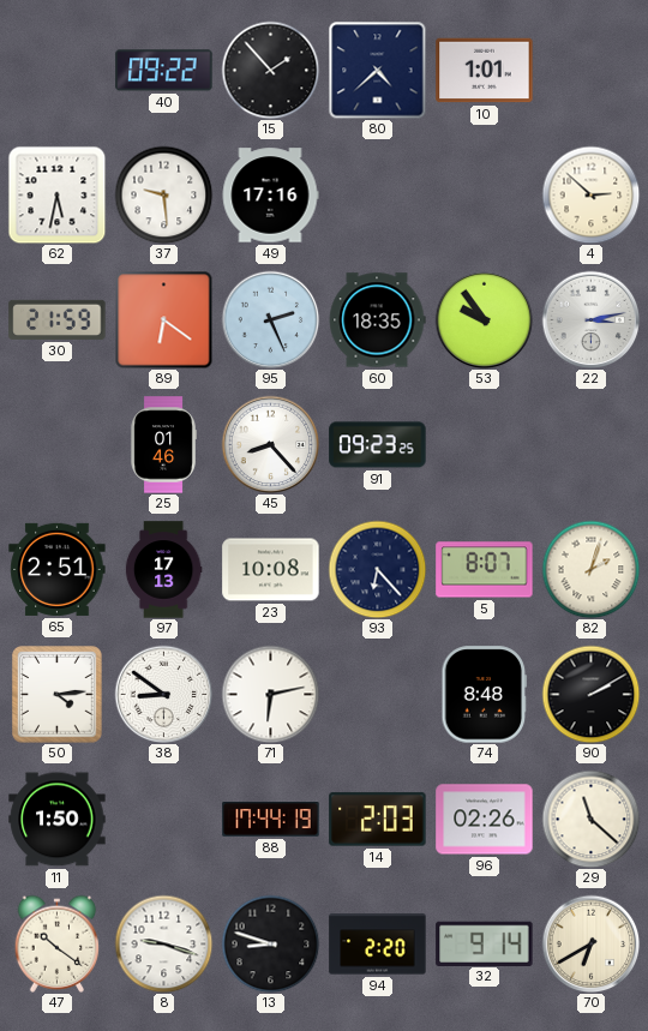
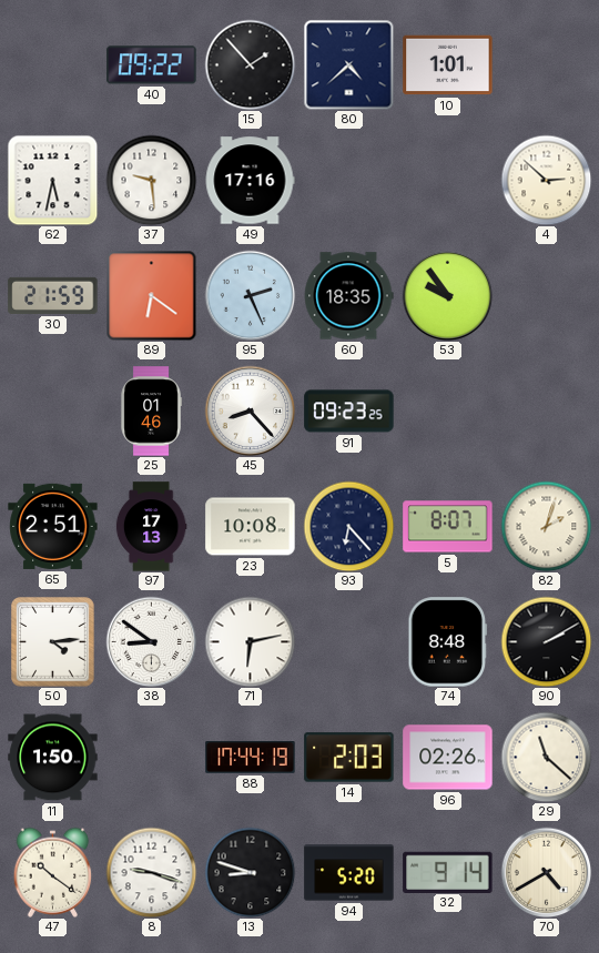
22: 3:13 -> none
94: 2:20 -> 5:20
70: 6:40 -> 4:40
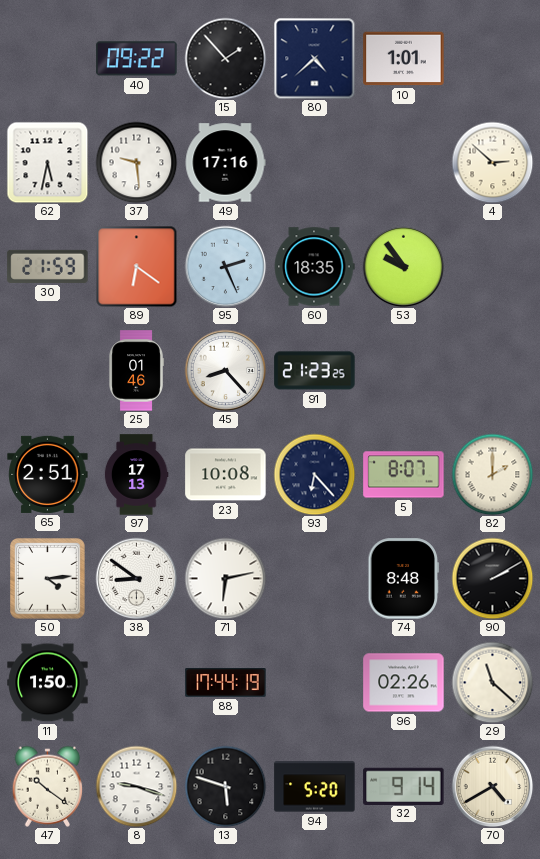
91: 09:23 -> 21:23
82: 2:03 -> 2:00
14: 2:03 -> none
13: 8:48 -> 5:48
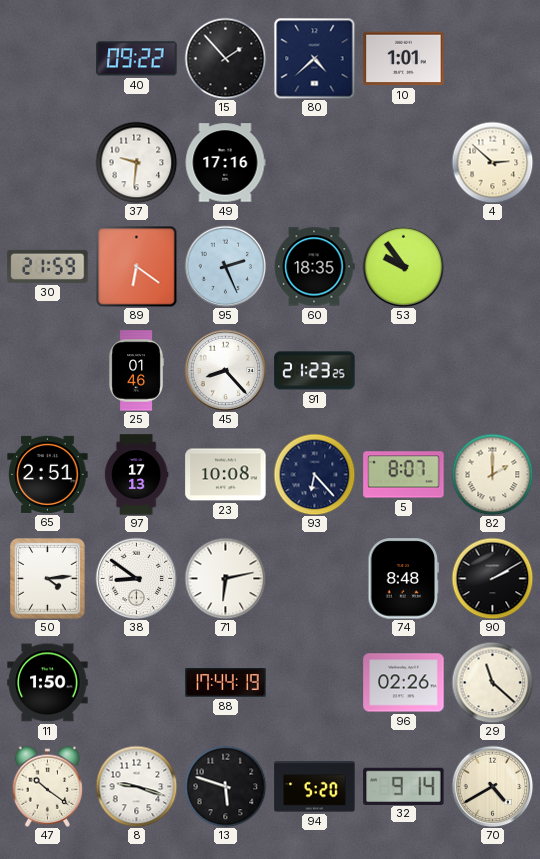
62: 5:32 -> none
37: 9:29 -> 9:31
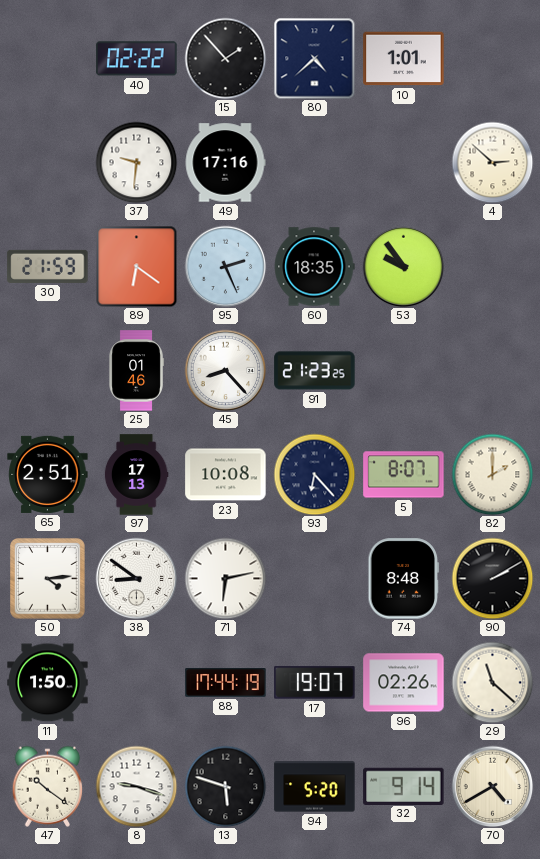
40: 09:22 -> 02:22
17: none -> 19:07
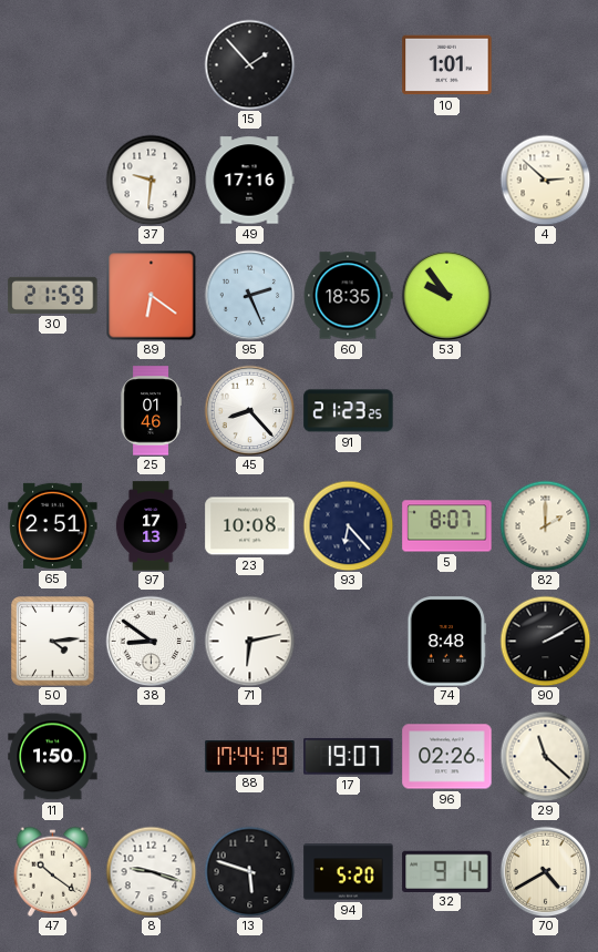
40: 02:22 -> none
80: 4:38 -> none
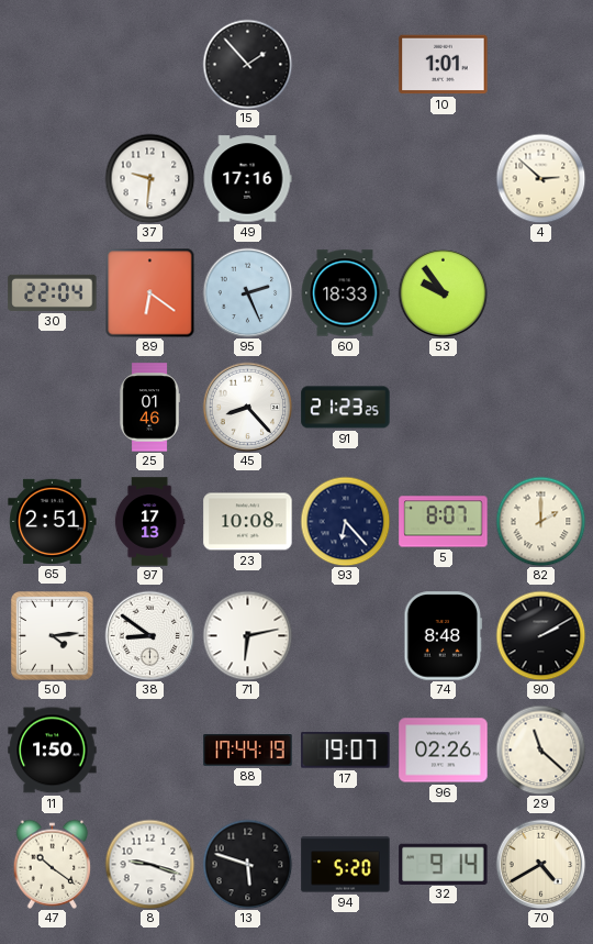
30: 21:59 -> 22:04
60: 18:35 -> 18:33
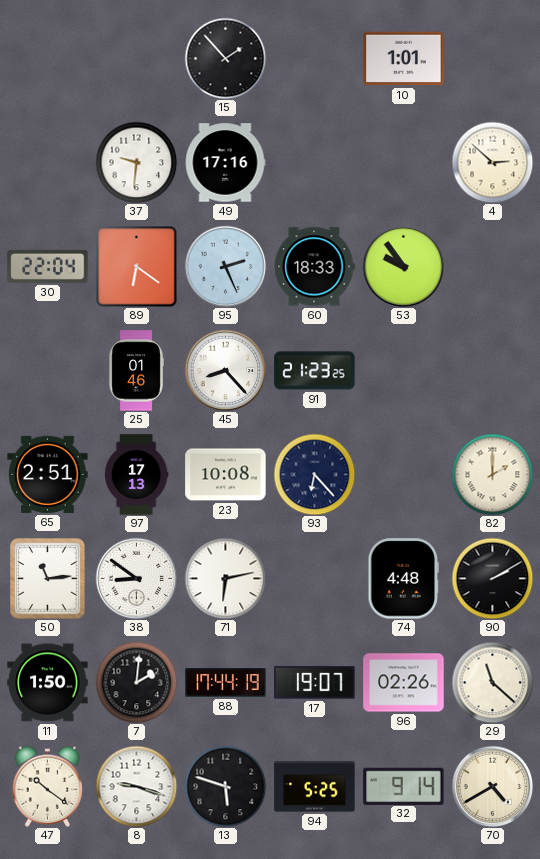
5: 8:07 -> none
50: 4:14 -> 11:14
74: 8:48 -> 4:48
7: none -> 2:01
94: 5:20 -> 5:25
